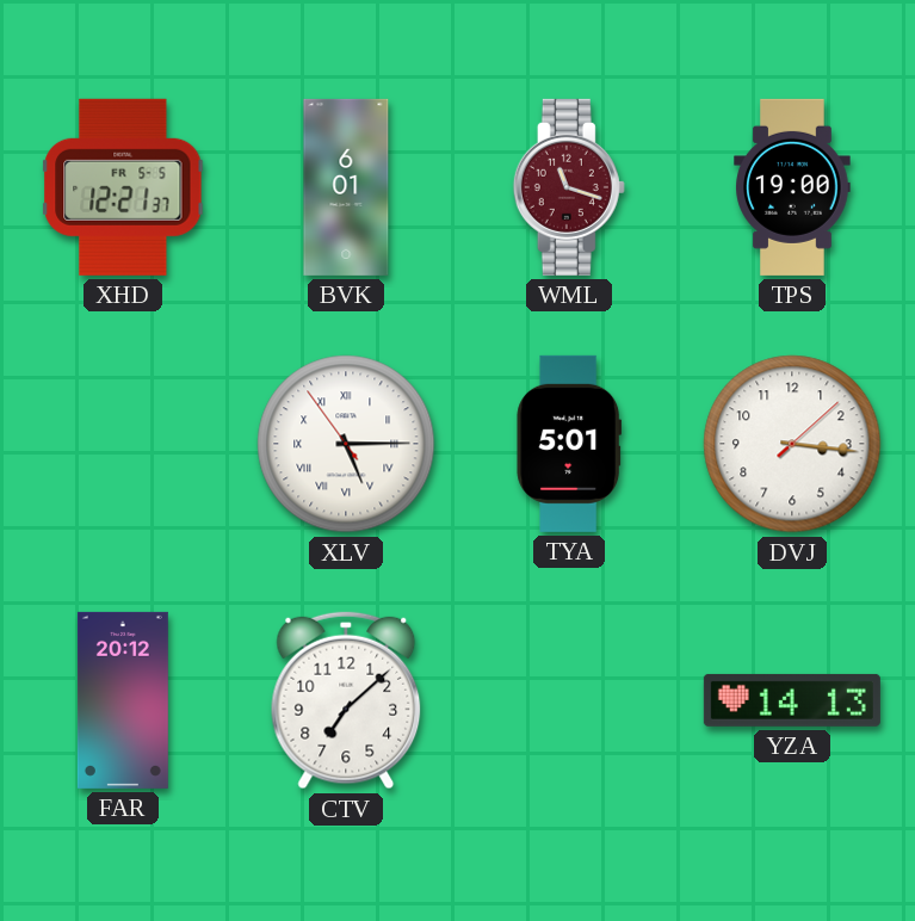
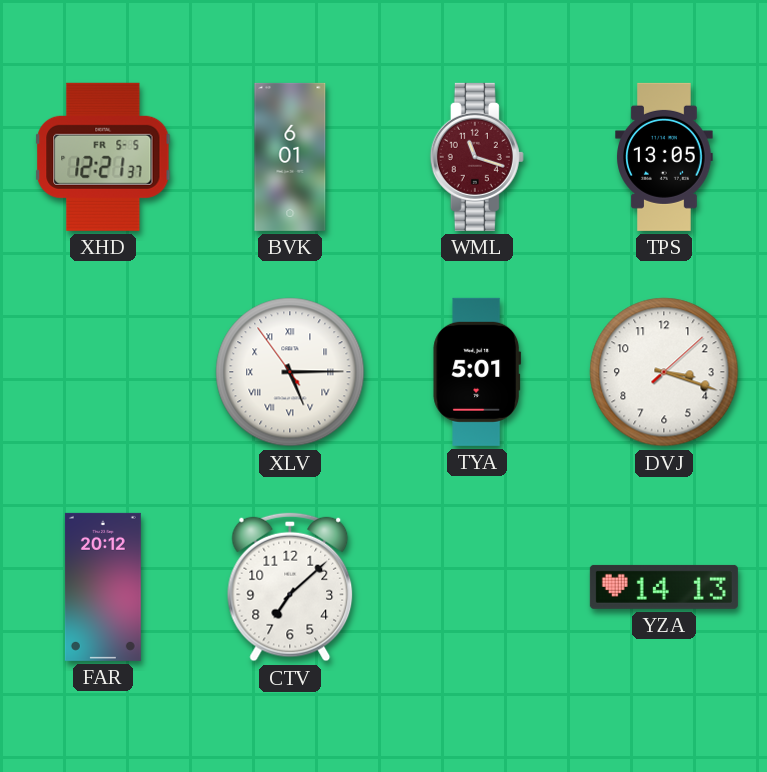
TPS: 19:00 -> 13:05
DVJ: 3:16 -> 3:18
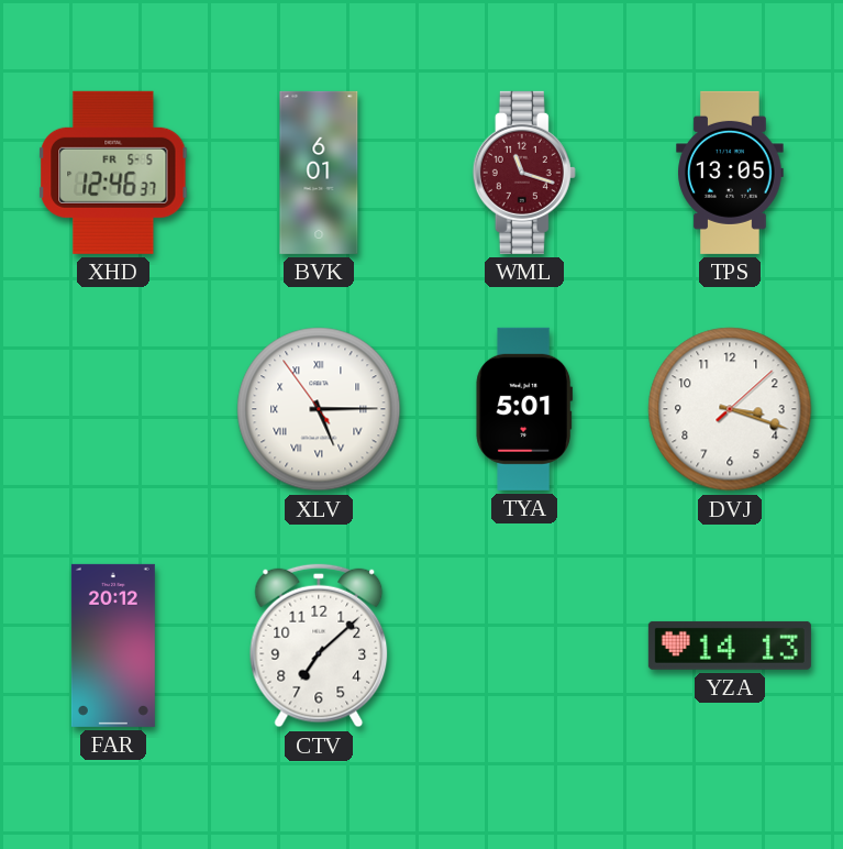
XHD: 12:21 -> 12:46
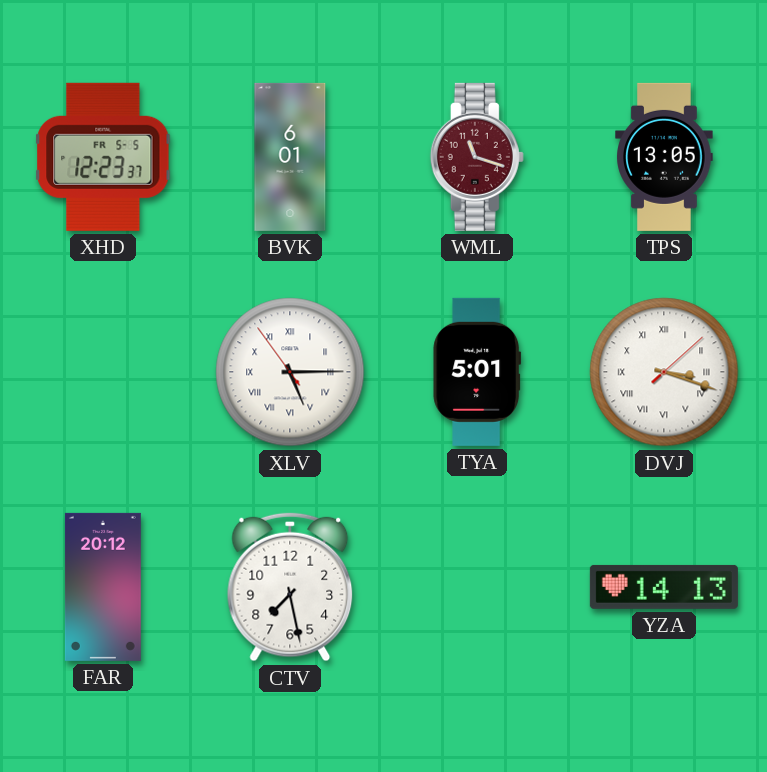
XHD: 12:46 -> 12:23
DVJ numerals: Arabic -> Roman
CTV: 7:08 -> 7:28
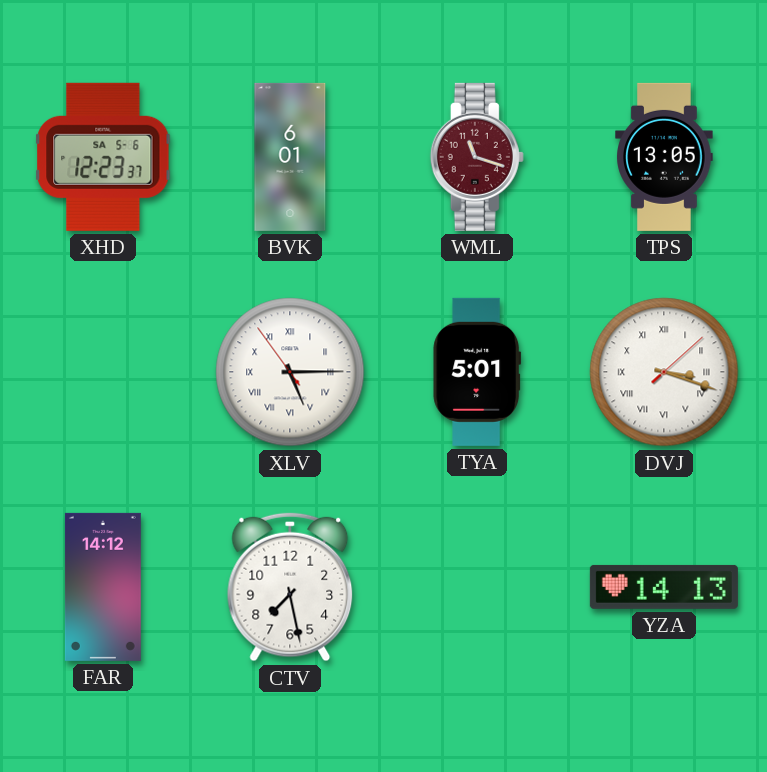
XHD date: FR 5-5 -> SA 5-6
FAR: 20:12 -> 14:12
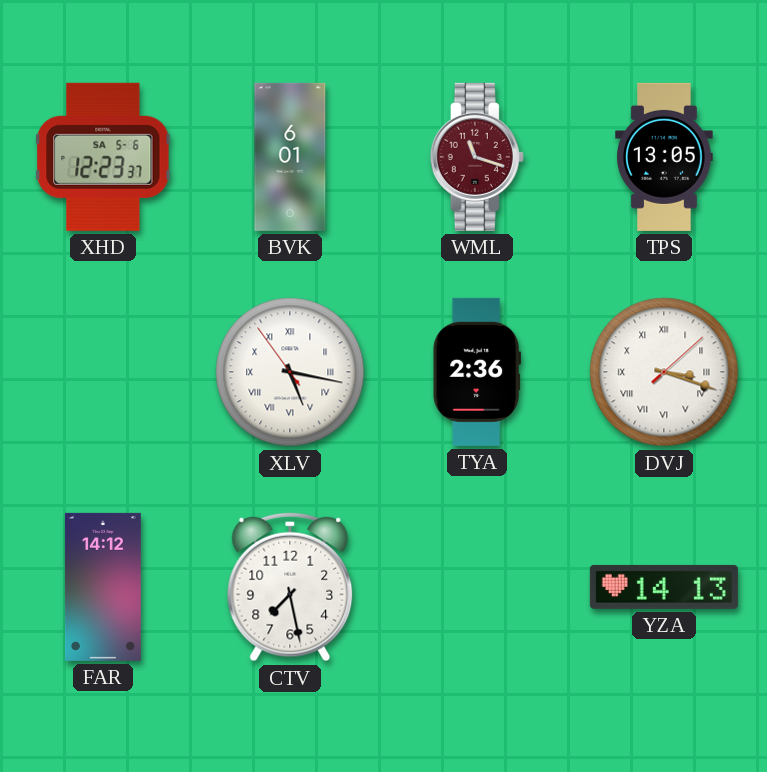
XLV: 5:14 -> 5:16
TYA: 5:01 -> 2:36
